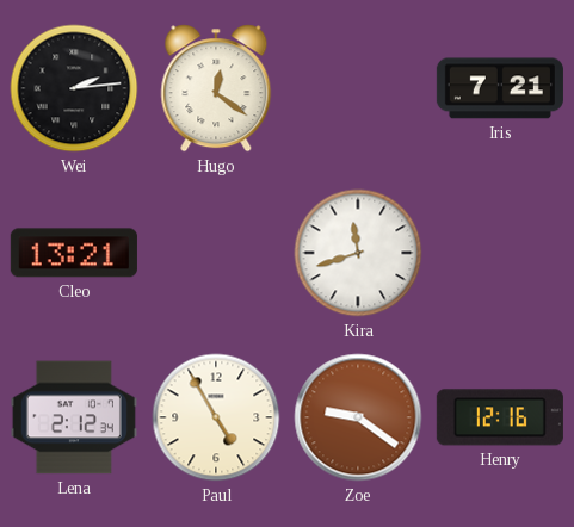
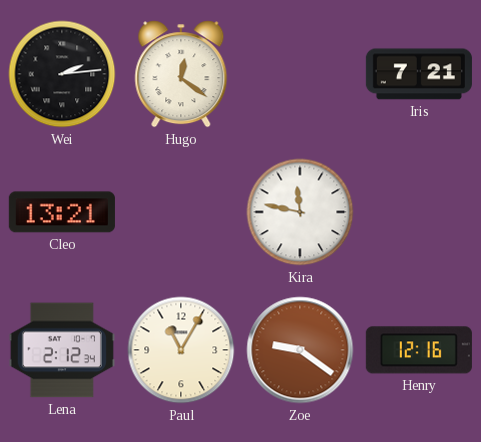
Kira: 11:42 -> 11:47
Paul: 4:55 -> 11:05
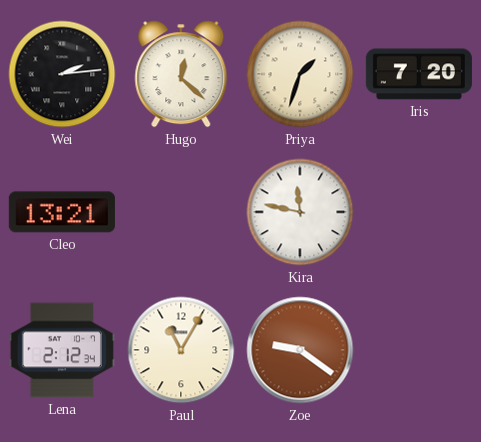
Hugo: 12:21 -> 12:22
Priya: none -> 1:33
Iris: 7:21 -> 7:20
Henry: 12:16 -> none
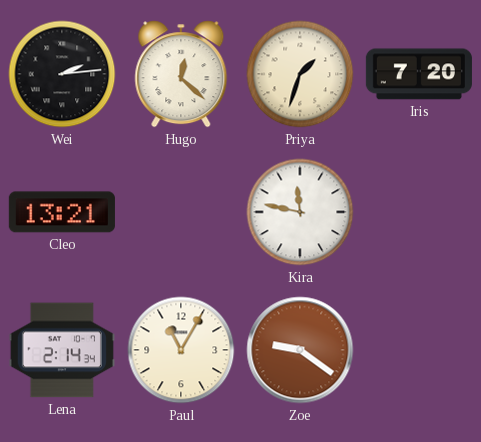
Lena: 2:12 -> 2:14
